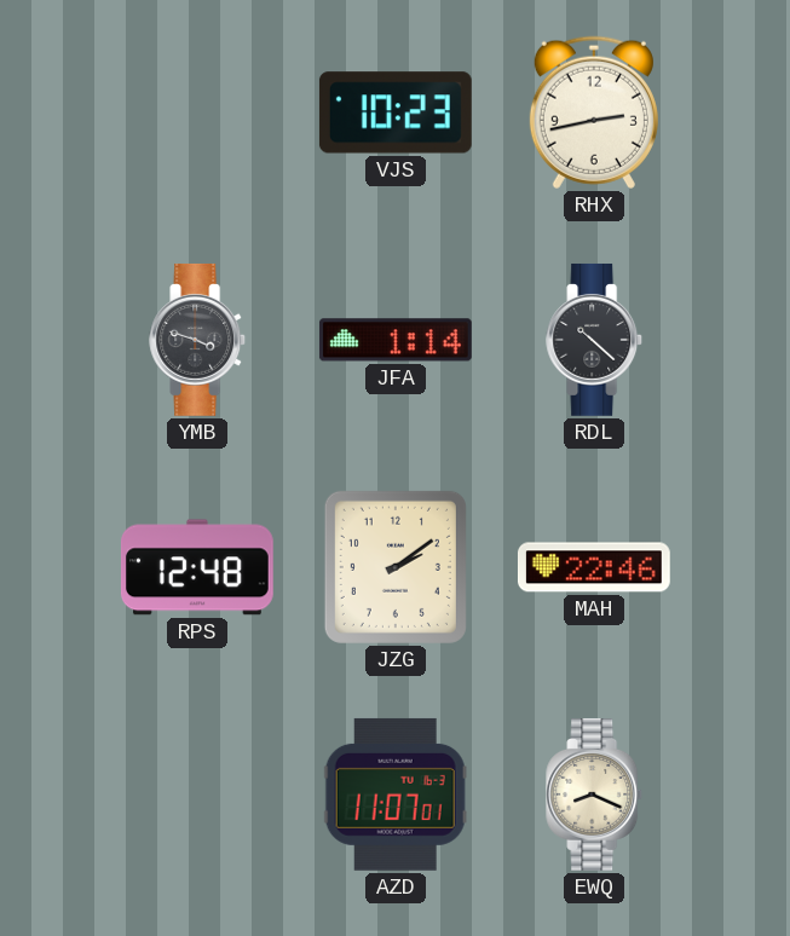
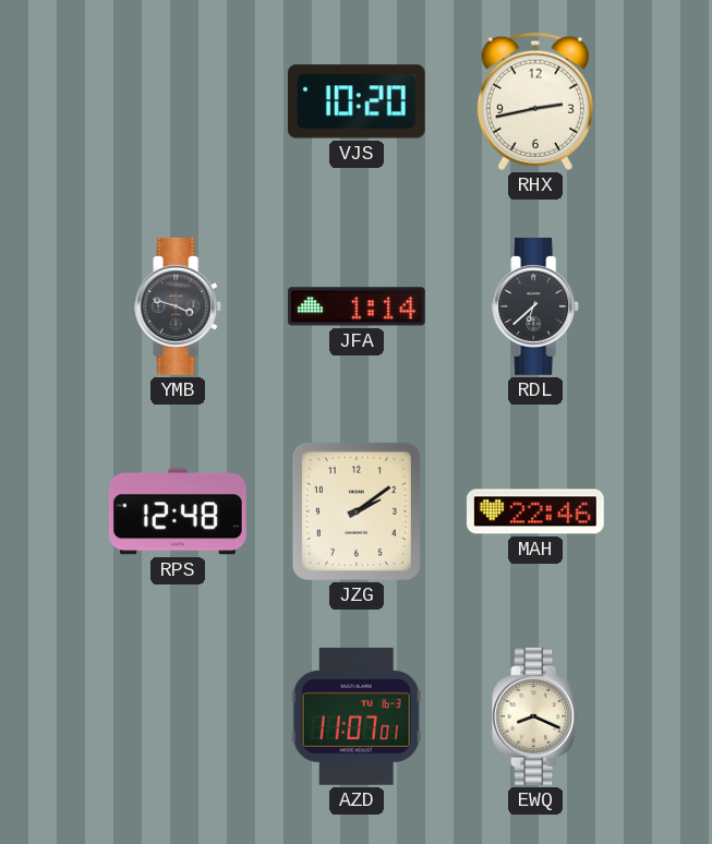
VJS: 10:23 -> 10:20
RDL: 10:22 -> 6:38
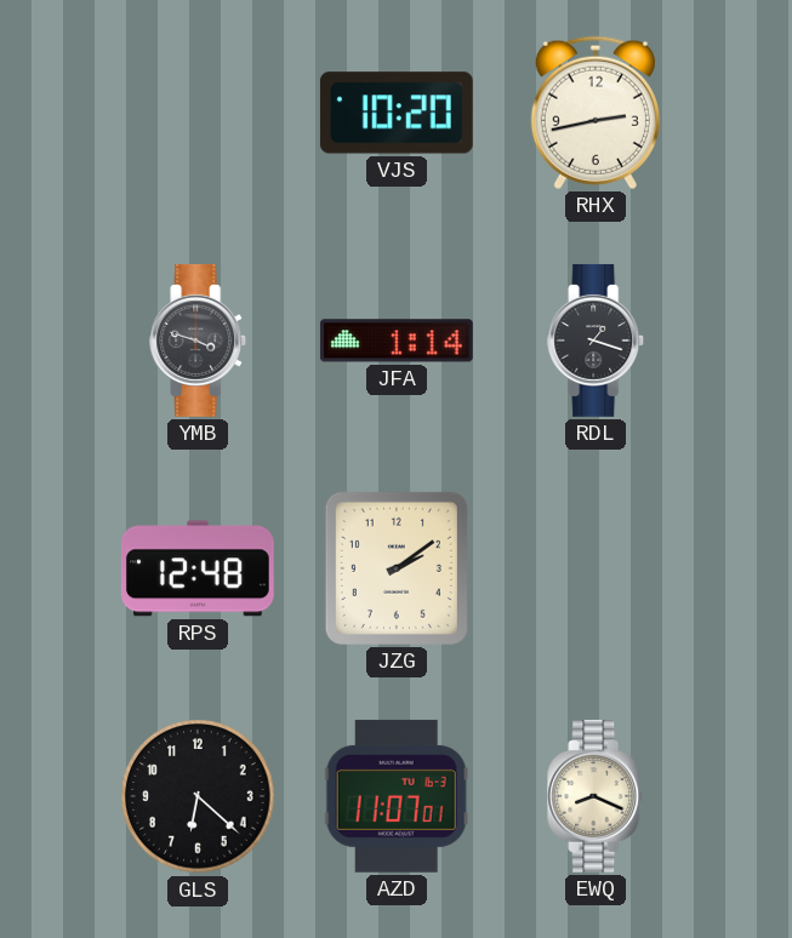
RDL: 6:38 -> 1:18
MAH: 22:46 -> none
GLS: none -> 6:22
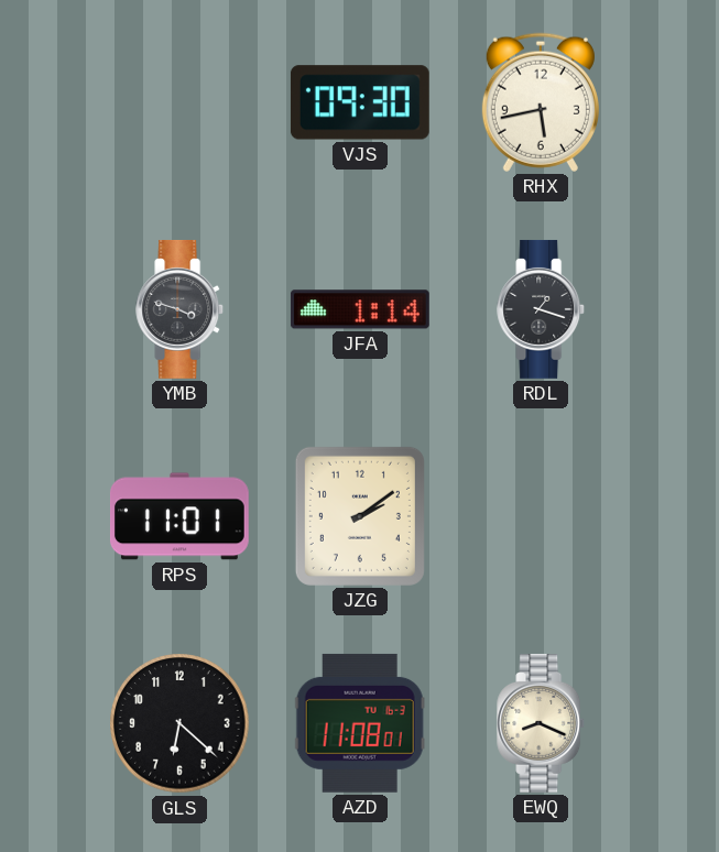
VJS: 10:20 -> 09:30
RHX: 2:43 -> 5:43
RPS: 12:48 -> 11:01
AZD: 11:07 -> 11:08
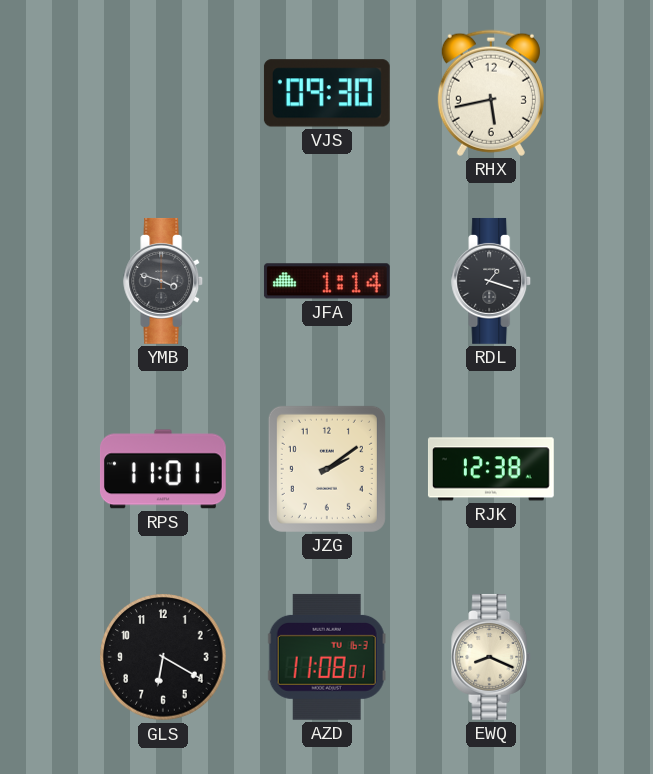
RJK: none -> 12:38
GLS: 6:22 -> 6:20
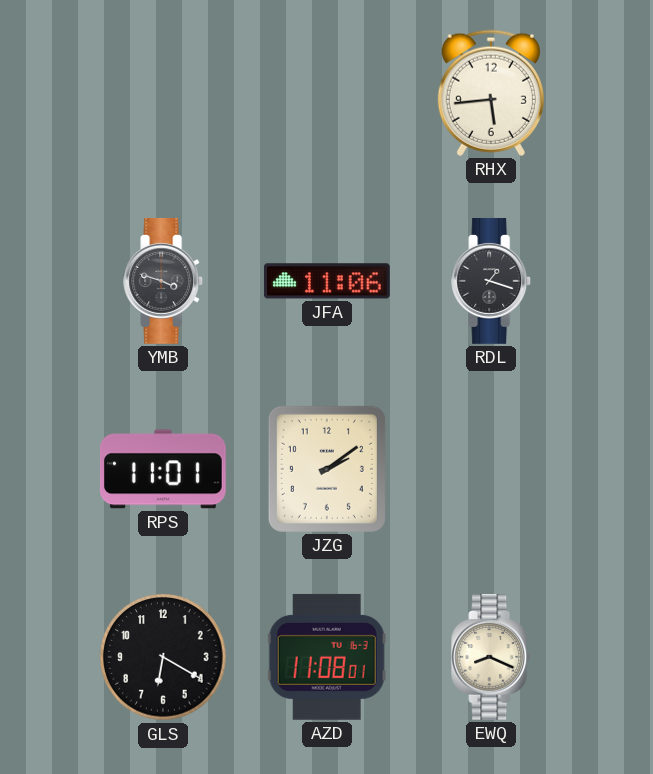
VJS: 09:30 -> none
RHX: 5:43 -> 5:44
JFA: 1:14 -> 11:06
RJK: 12:38 -> none
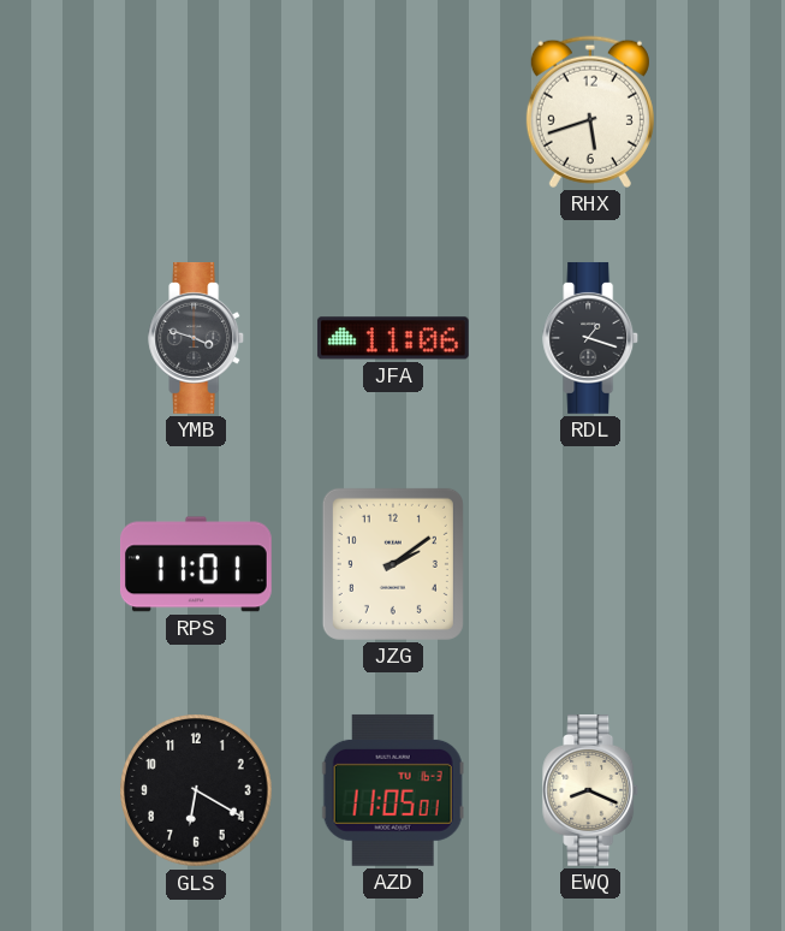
RHX: 5:44 -> 5:42
AZD: 11:08 -> 11:05
